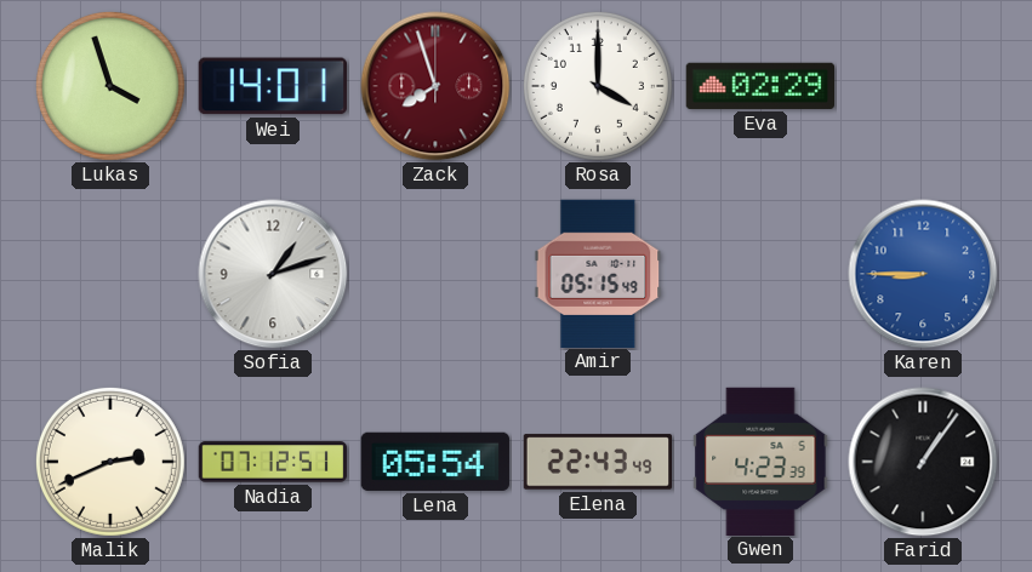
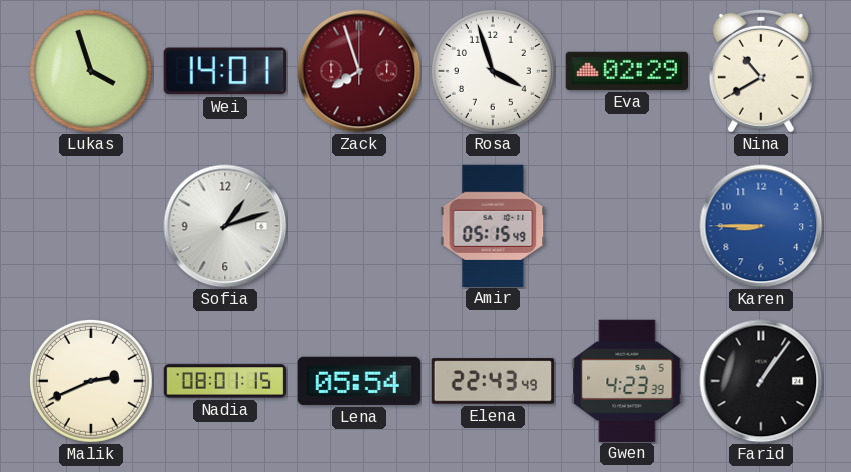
Rosa: 4:00 -> 3:57
Nina: none -> 10:40
Nadia: 07:12 -> 08:01
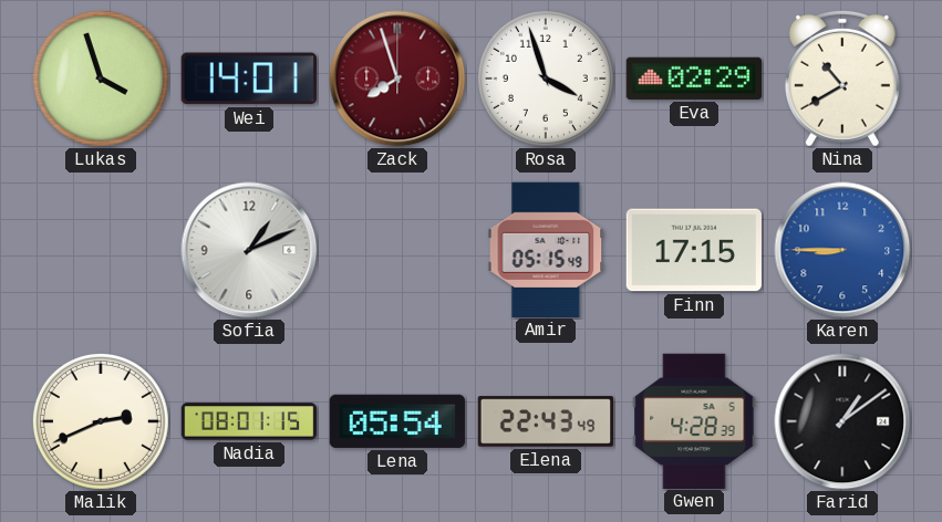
Sofia: 1:12 -> 1:11
Finn: none -> 17:15
Gwen: 4:23 -> 4:28
Farid: 1:06 -> 1:09
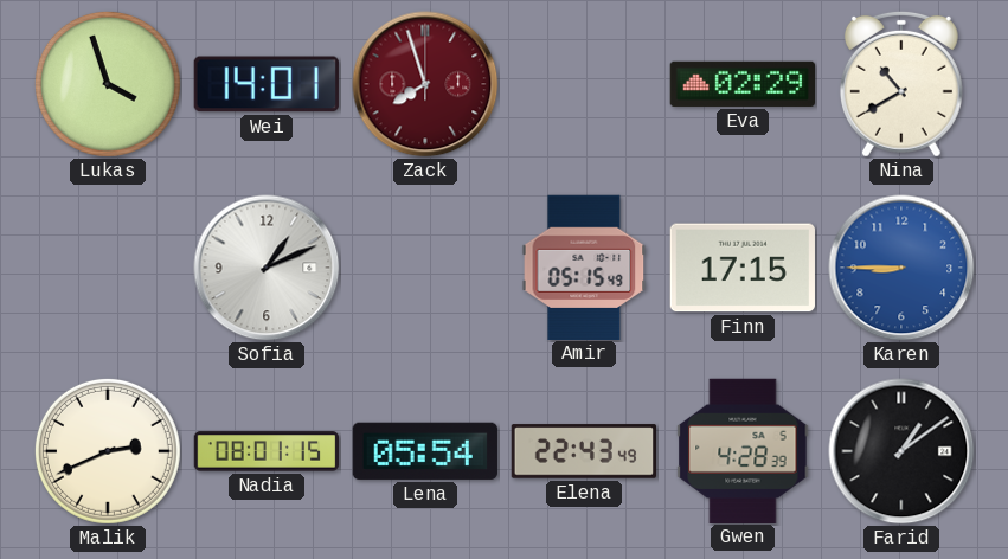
Rosa: 3:57 -> none
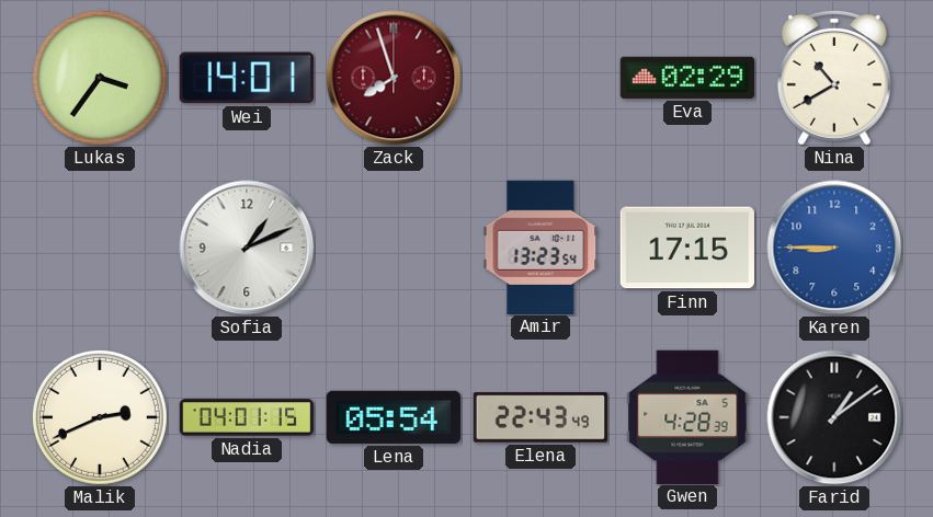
Lukas: 3:57 -> 3:36
Amir: 05:15 -> 13:23
Nadia: 08:01 -> 04:01
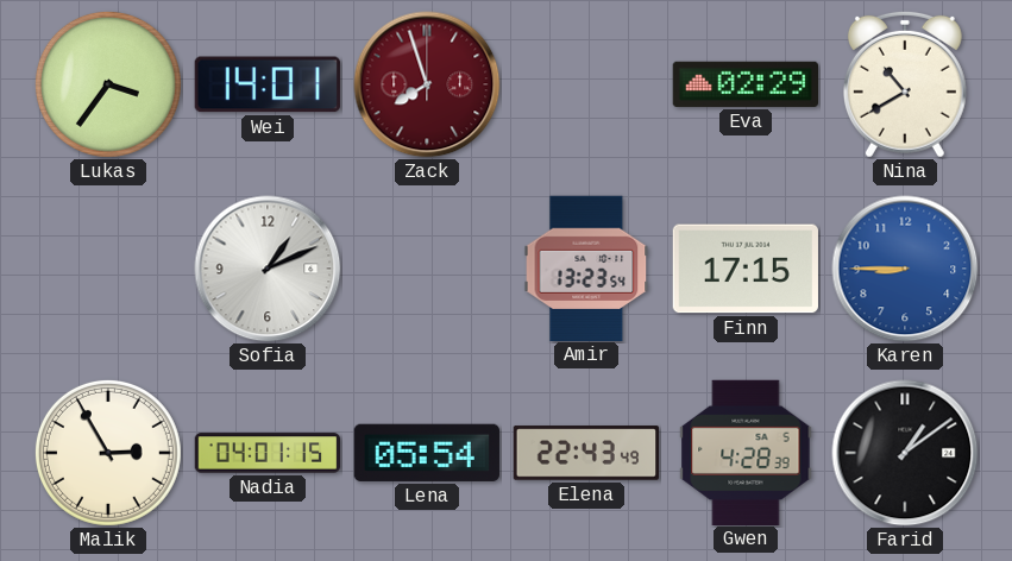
Malik: 2:41 -> 2:55
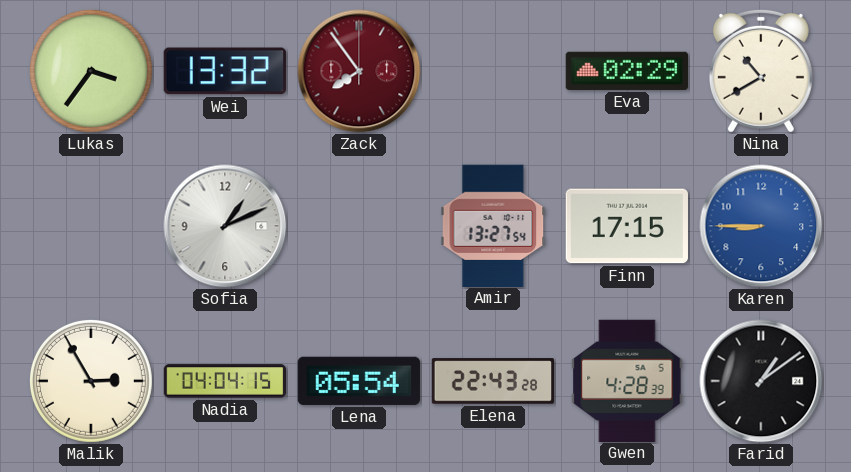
Wei: 14:01 -> 13:32
Zack: 7:57 -> 7:54
Amir: 13:23 -> 13:27
Nadia: 04:01 -> 04:04
Elena: 22:43:49 -> 22:43:28
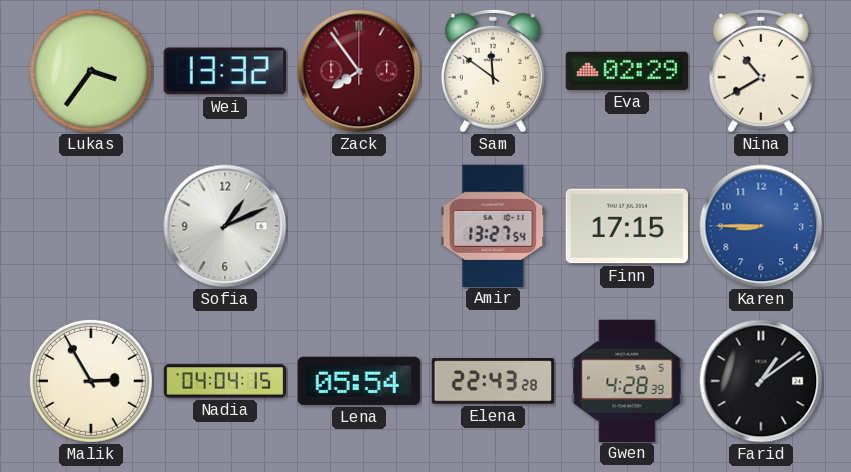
Sam: none -> 11:51
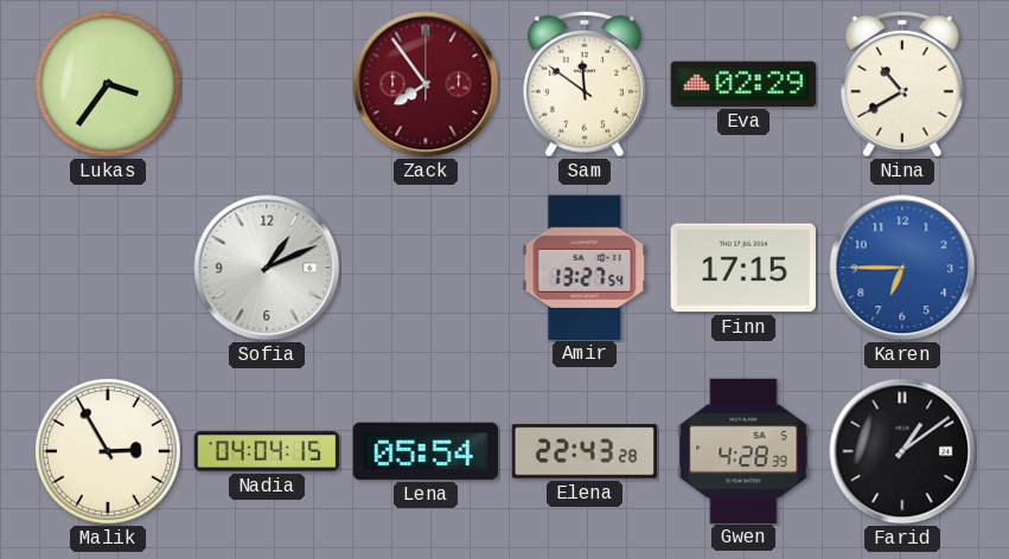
Wei: 13:32 -> none
Karen: 8:45 -> 6:45
